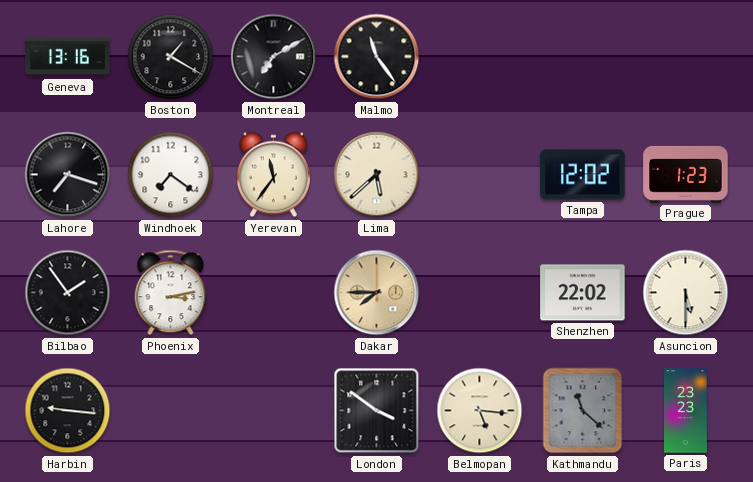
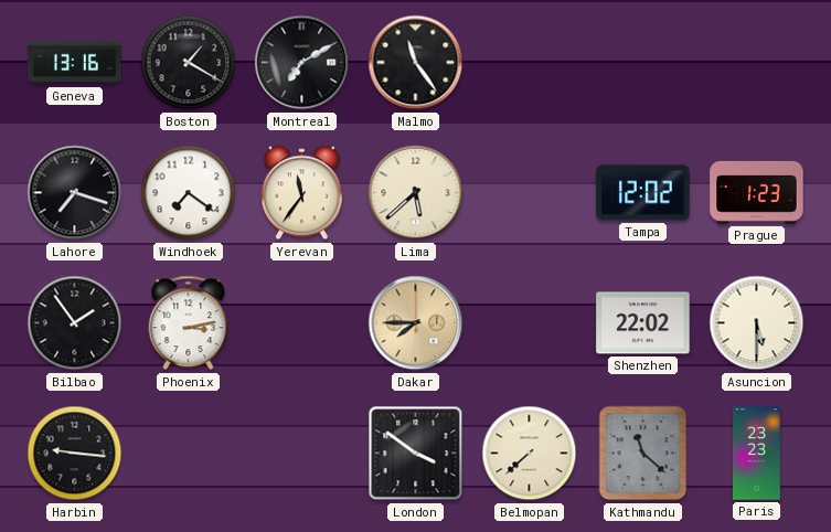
Belmopan: 5:16 -> 7:38
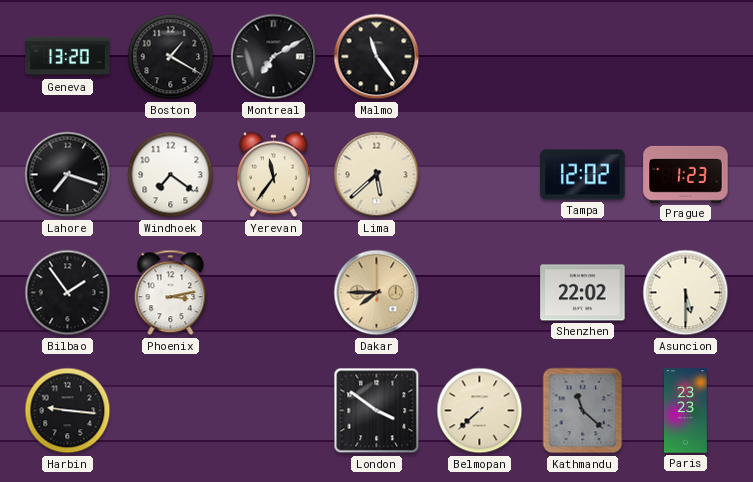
Geneva: 13:16 -> 13:20
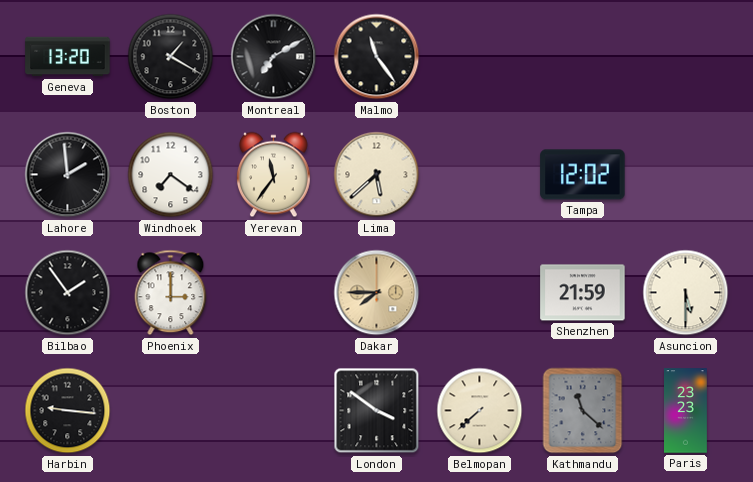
Lahore: 7:18 -> 1:59
Prague: 1:23 -> none
Phoenix: 3:13 -> 3:00
Shenzhen: 22:02 -> 21:59
